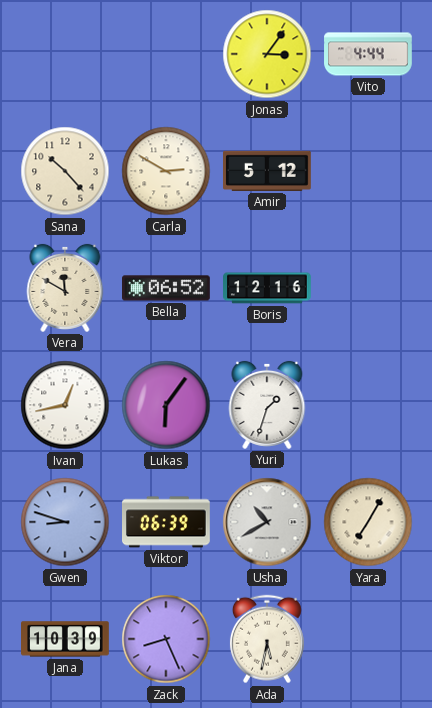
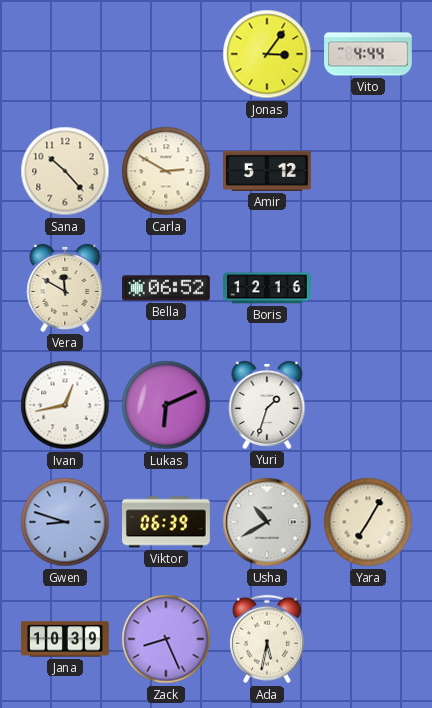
Lukas: 6:06 -> 6:11
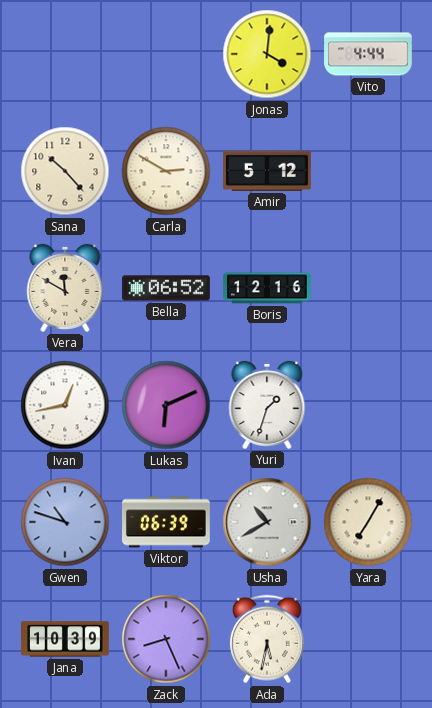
Jonas: 3:06 -> 4:01
Gwen: 8:48 -> 10:48
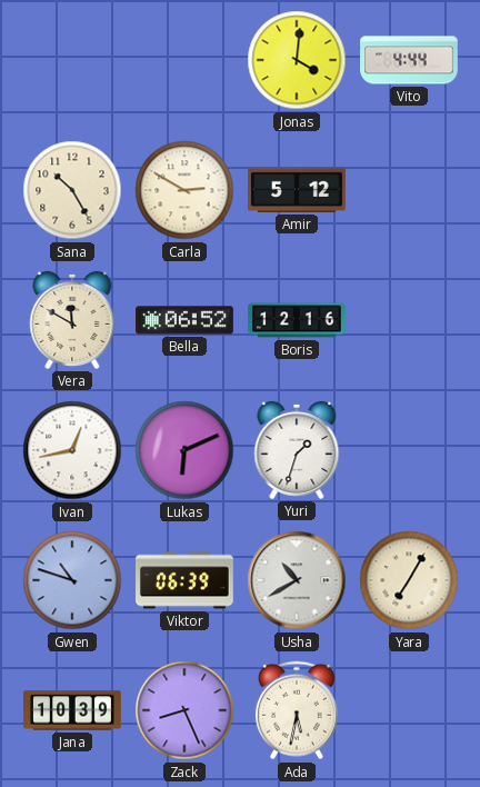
Sana: 10:23 -> 10:25
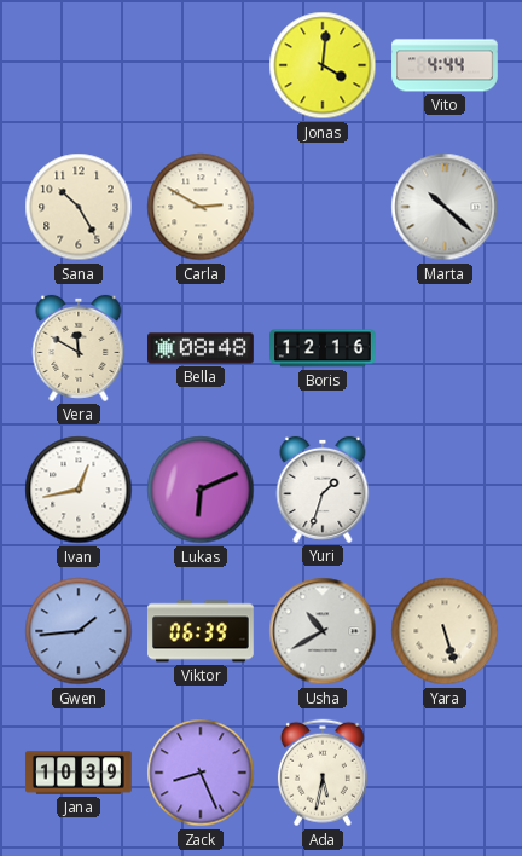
Amir: 5:12 -> none
Marta: none -> 10:22
Bella: 06:52 -> 08:48
Gwen: 10:48 -> 1:44
Yara: 7:05 -> 5:27
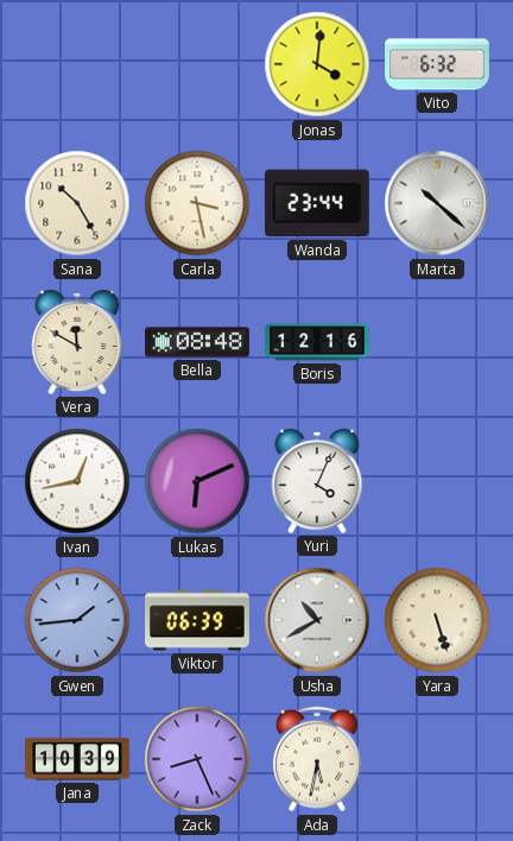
Vito: 4:44 -> 6:32
Carla: 2:50 -> 3:28
Wanda: none -> 23:44
Yuri: 1:33 -> 4:04
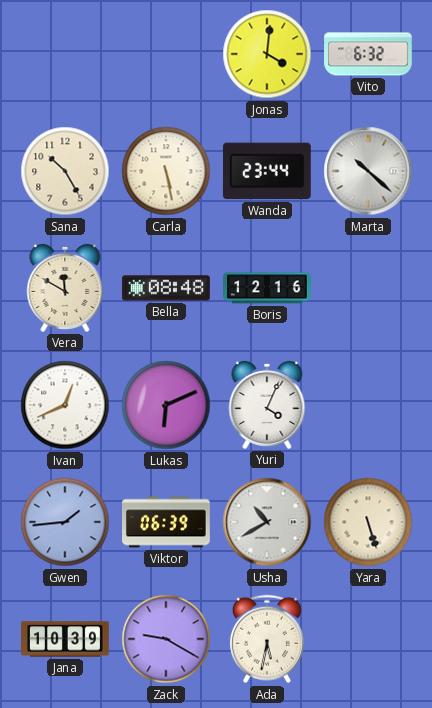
Carla: 3:28 -> 5:28
Ivan: 12:43 -> 12:41
Zack: 8:26 -> 9:20
